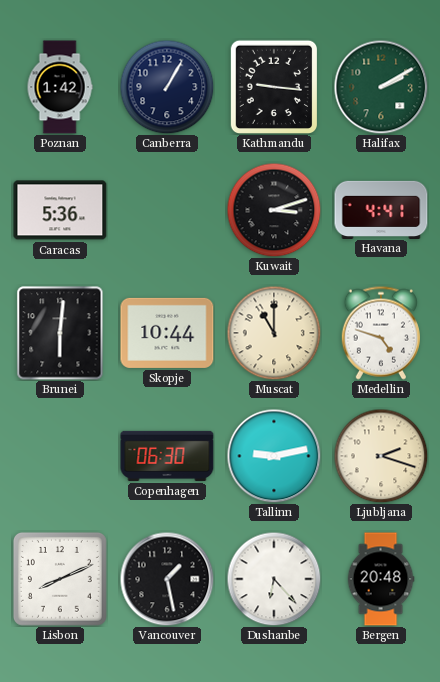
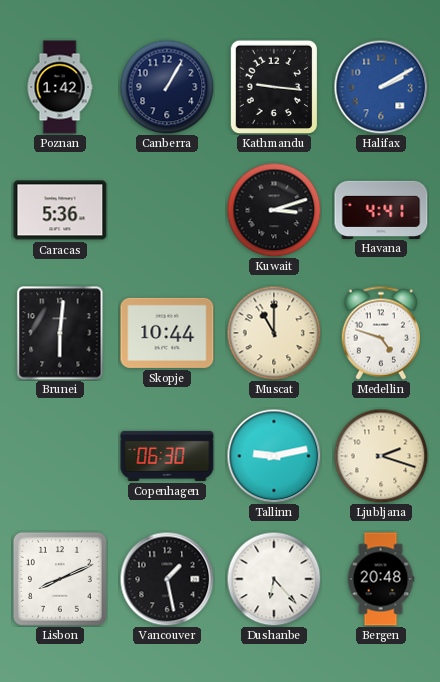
Halifax dial: green -> blue
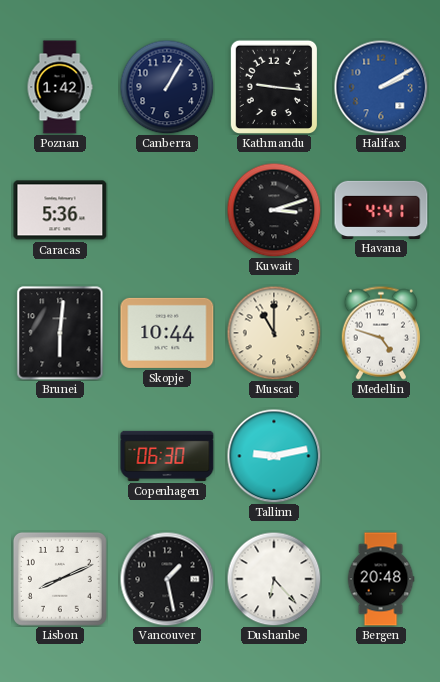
Ljubljana: 2:18 -> none
